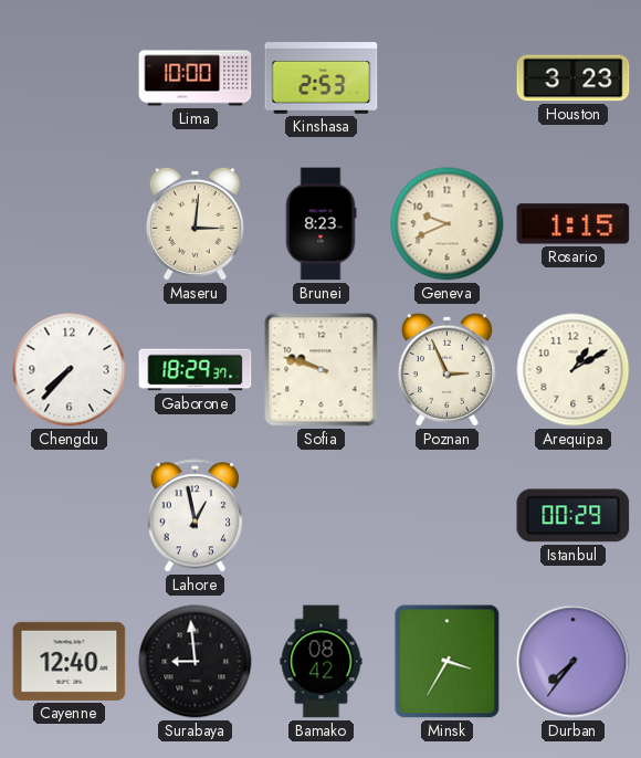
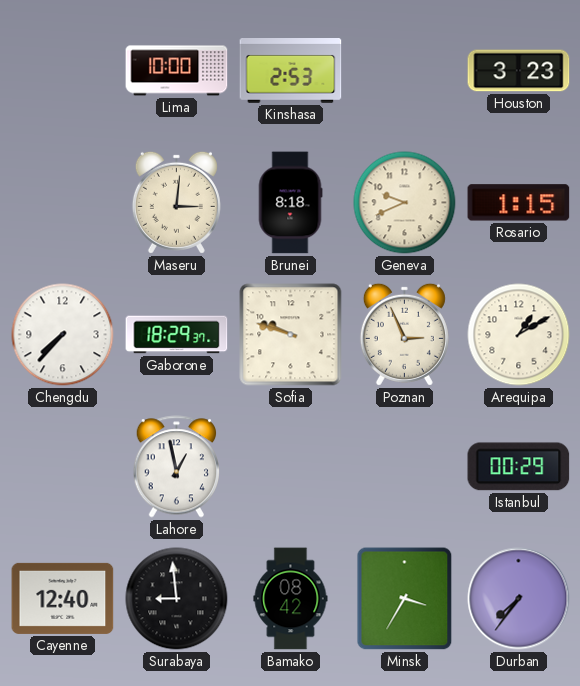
Brunei: 8:23 -> 8:18
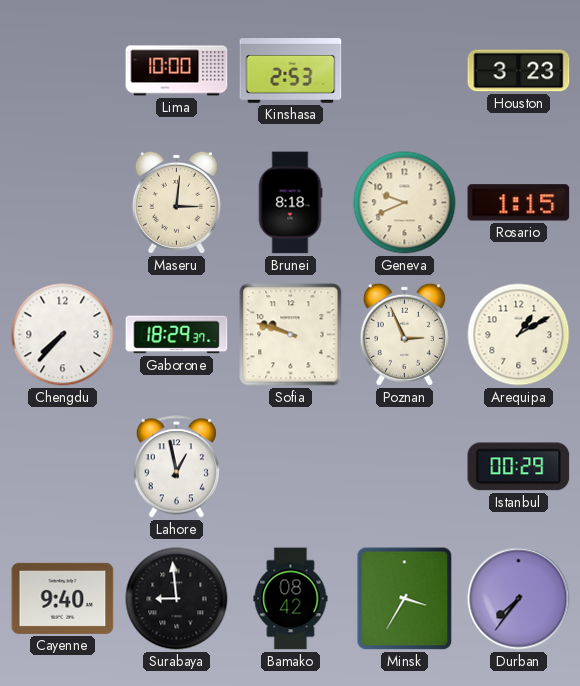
Cayenne: 12:40 -> 9:40
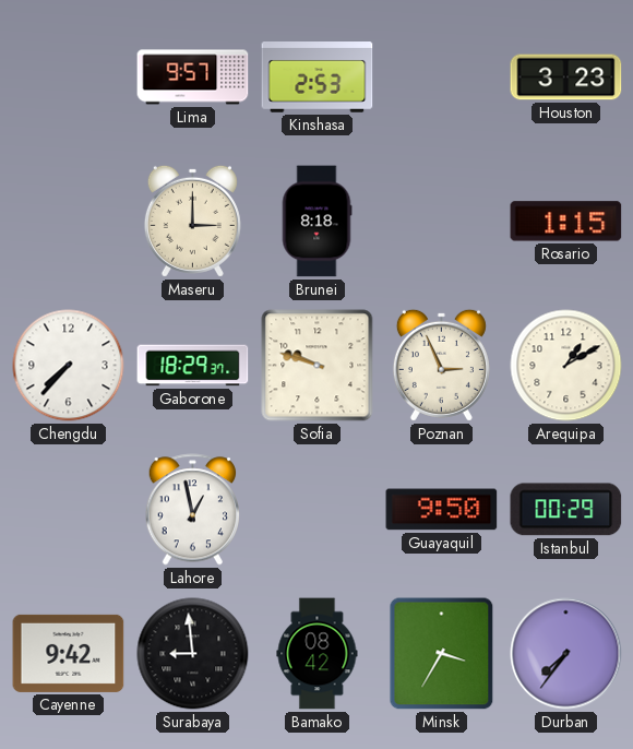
Lima: 10:00 -> 9:57
Maseru: 3:01 -> 3:00
Geneva: 9:41 -> none
Guayaquil: none -> 9:50
Cayenne: 9:40 -> 9:42
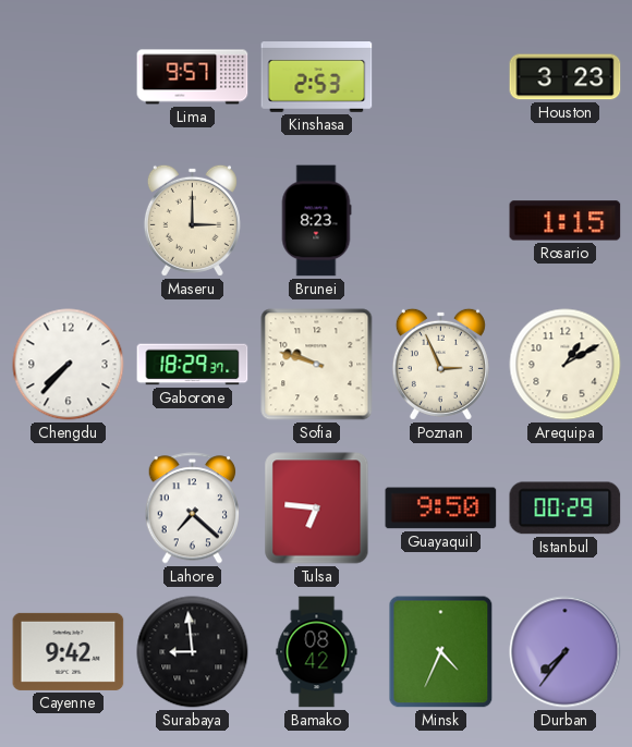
Brunei: 8:18 -> 8:23
Lahore: 12:58 -> 7:22
Tulsa: none -> 6:46
Minsk: 3:35 -> 4:34
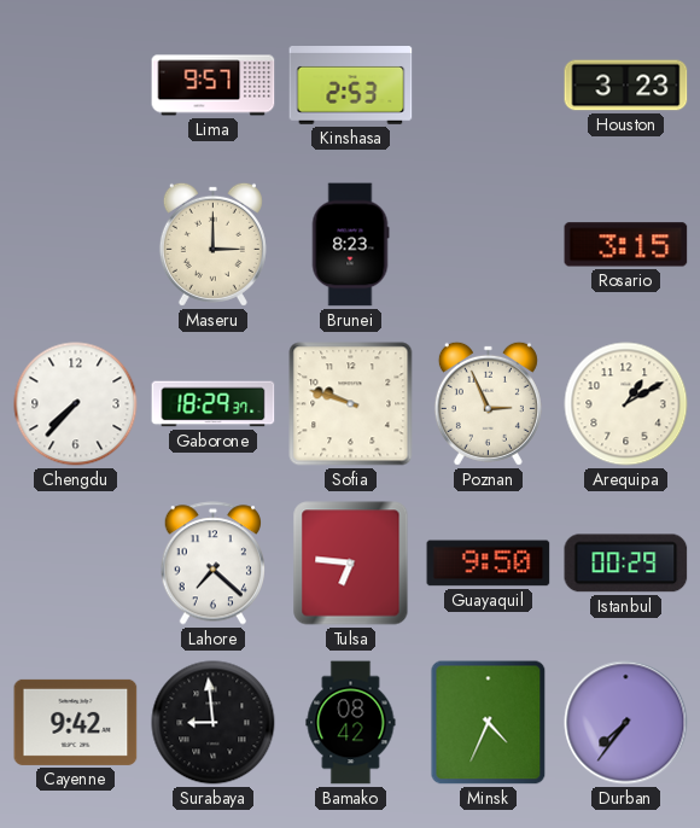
Rosario: 1:15 -> 3:15
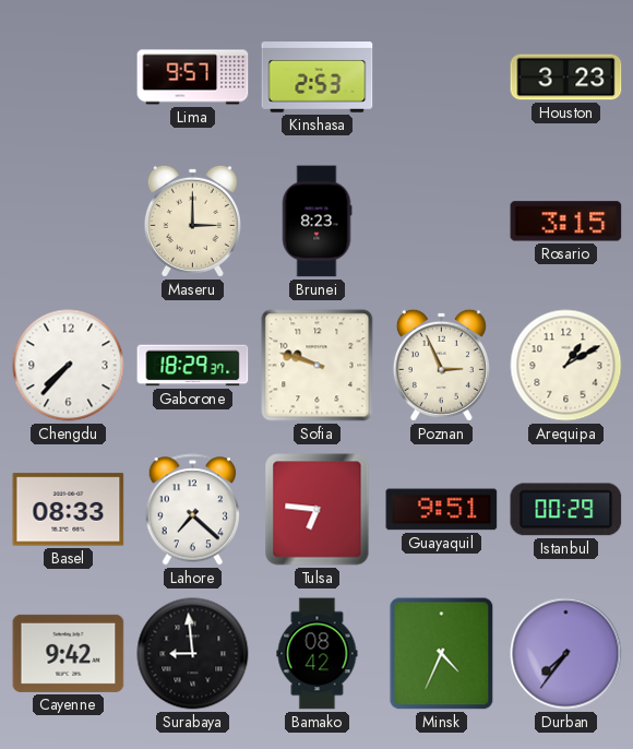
Basel: none -> 08:33
Guayaquil: 9:50 -> 9:51
